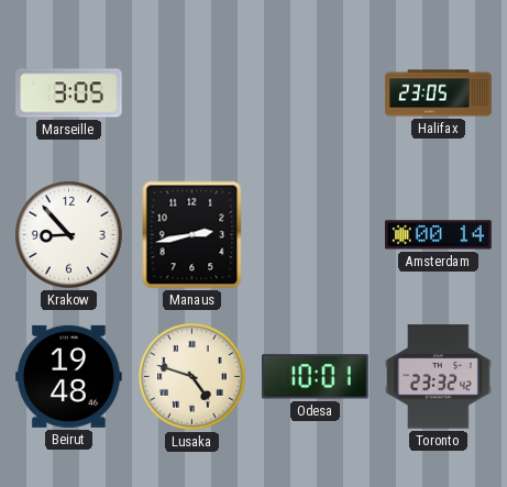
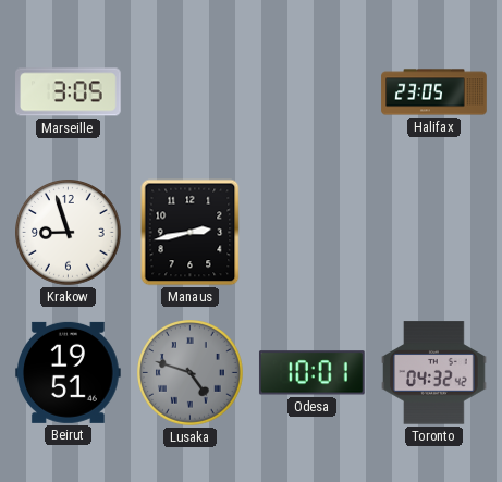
Krakow: 8:53 -> 8:57
Amsterdam: 00:14 -> none
Beirut: 19:48 -> 19:51
Lusaka dial: cream -> grey
Toronto: 23:32 -> 04:32
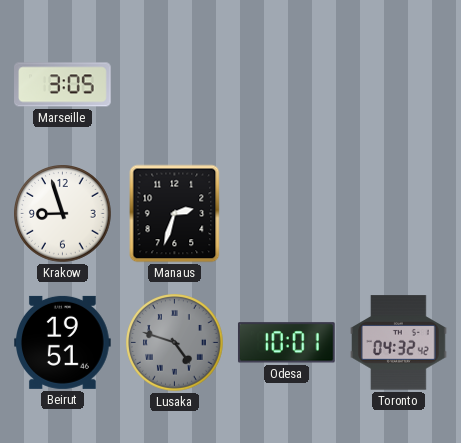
Halifax: 23:05 -> none
Manaus: 2:43 -> 2:33
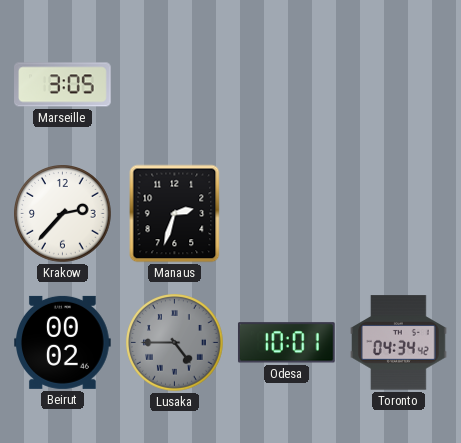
Krakow: 8:57 -> 2:37
Beirut: 19:51 -> 00:02
Lusaka: 4:48 -> 4:45
Toronto: 04:32 -> 04:34
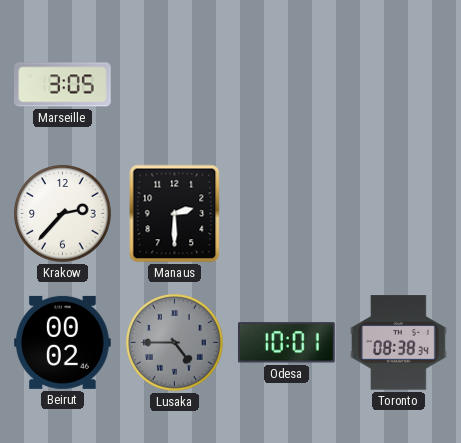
Manaus: 2:33 -> 2:30
Toronto: 04:34 -> 08:38
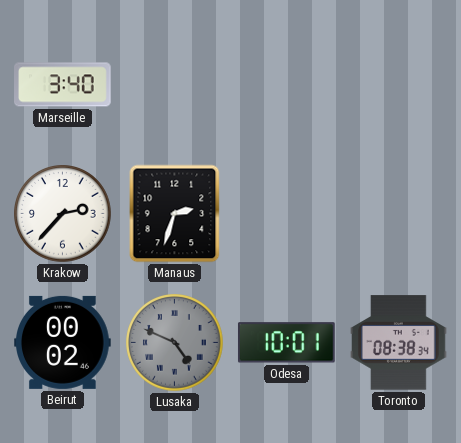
Marseille: 3:05 -> 3:40
Manaus: 2:30 -> 2:33
Lusaka: 4:45 -> 4:49
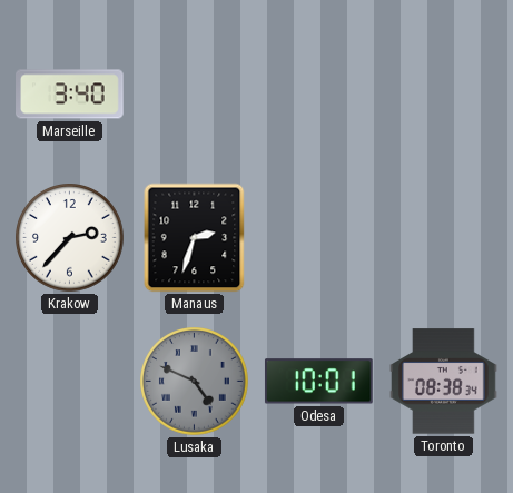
Beirut: 00:02 -> none
